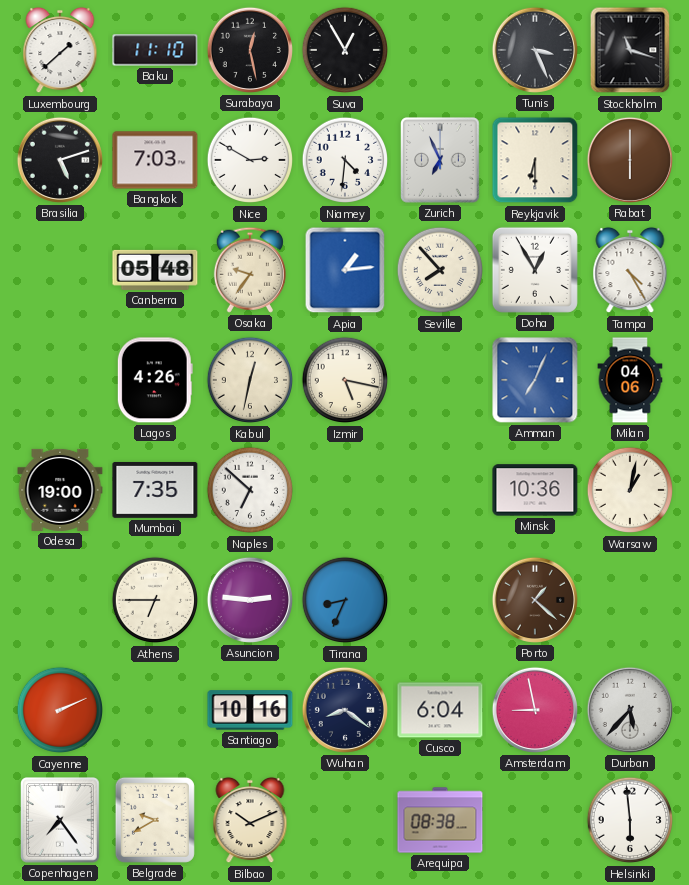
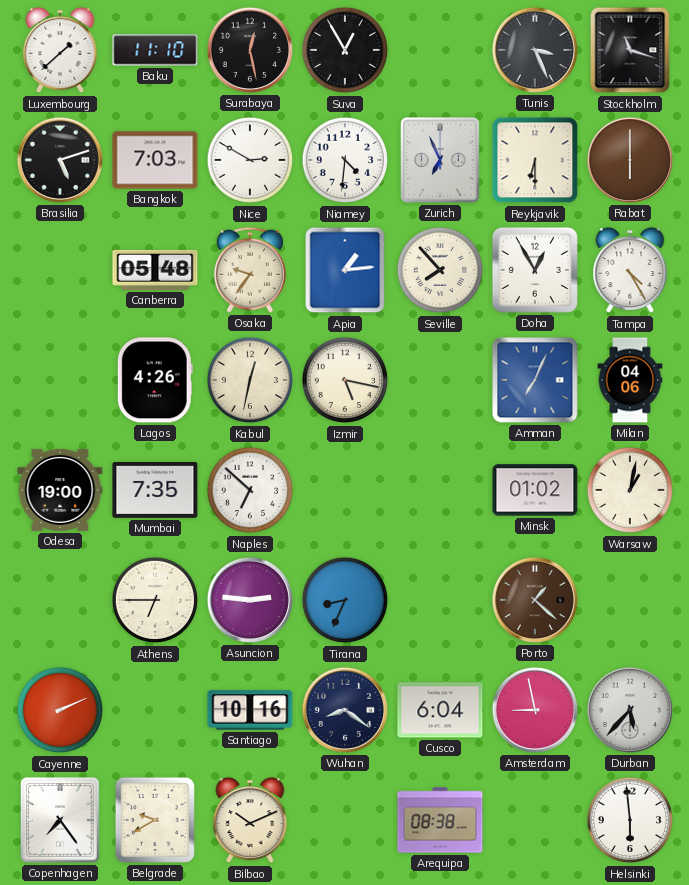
Minsk: 10:36 -> 01:02
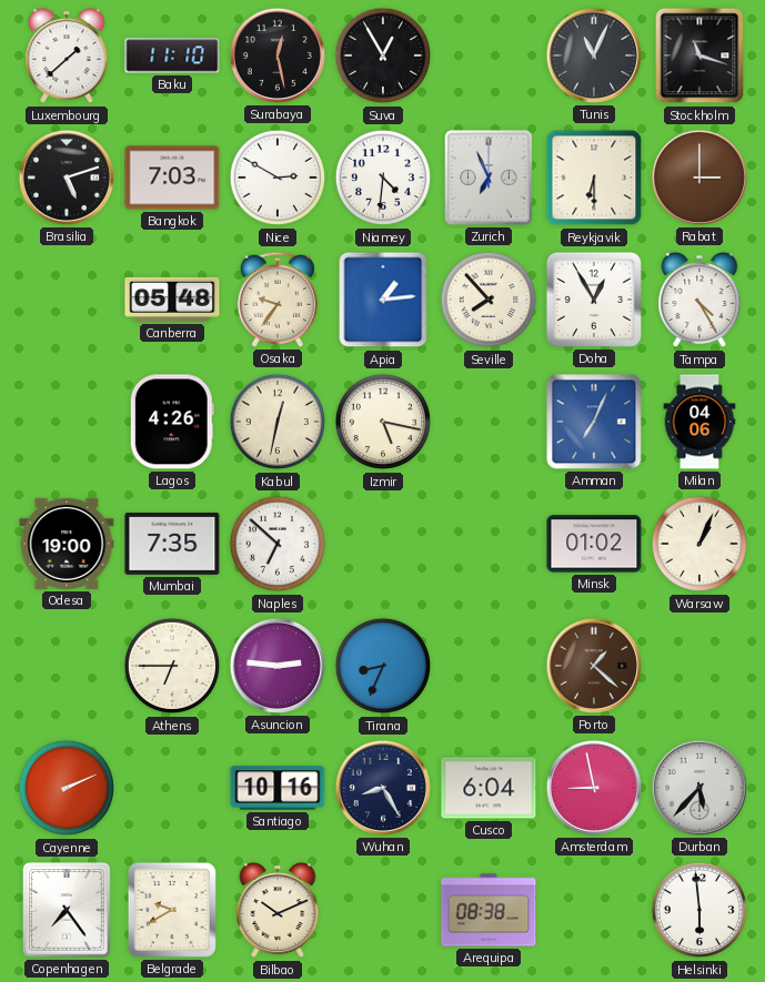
Tunis: 3:26 -> 11:04
Rabat: 6:00 -> 3:00
Warsaw: 1:02 -> 1:04
Wuhan: 8:21 -> 8:25
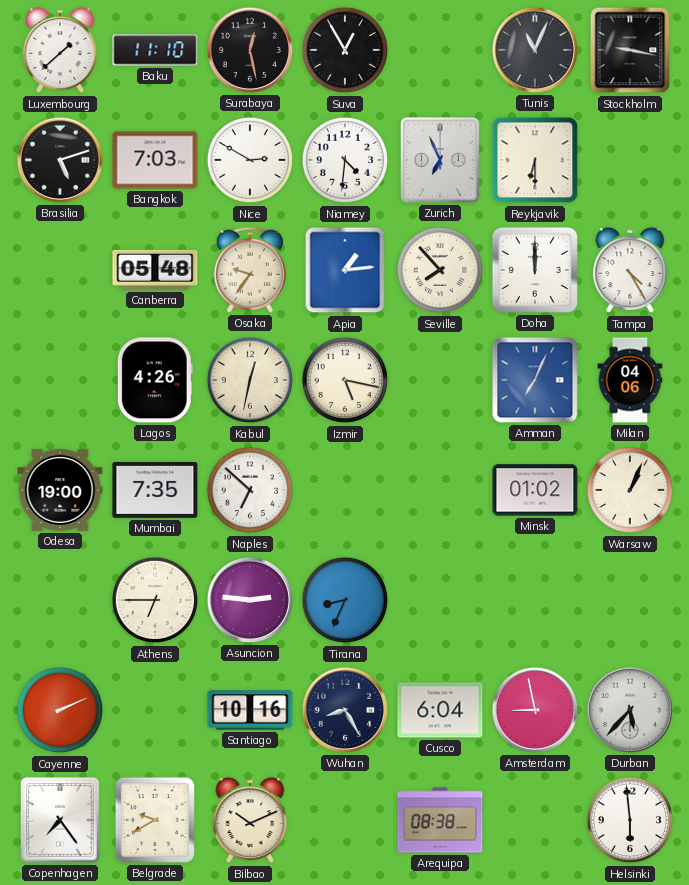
Stockholm: 11:18 -> 9:17
Rabat: 3:00 -> none
Doha: 12:55 -> 12:00
Porto: 1:22 -> none
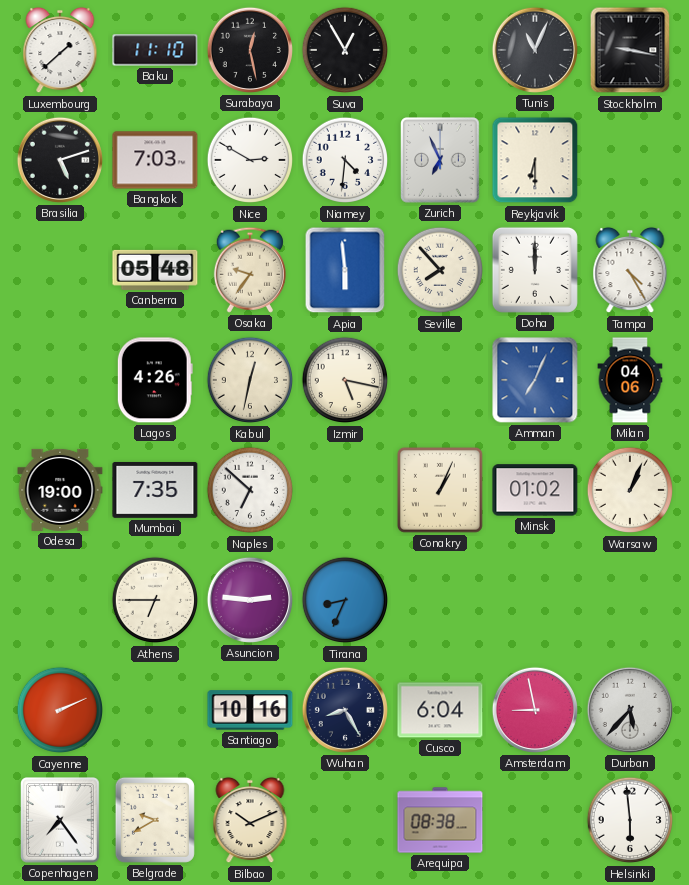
Apia: 1:14 -> 5:59
Conakry: none -> 1:04
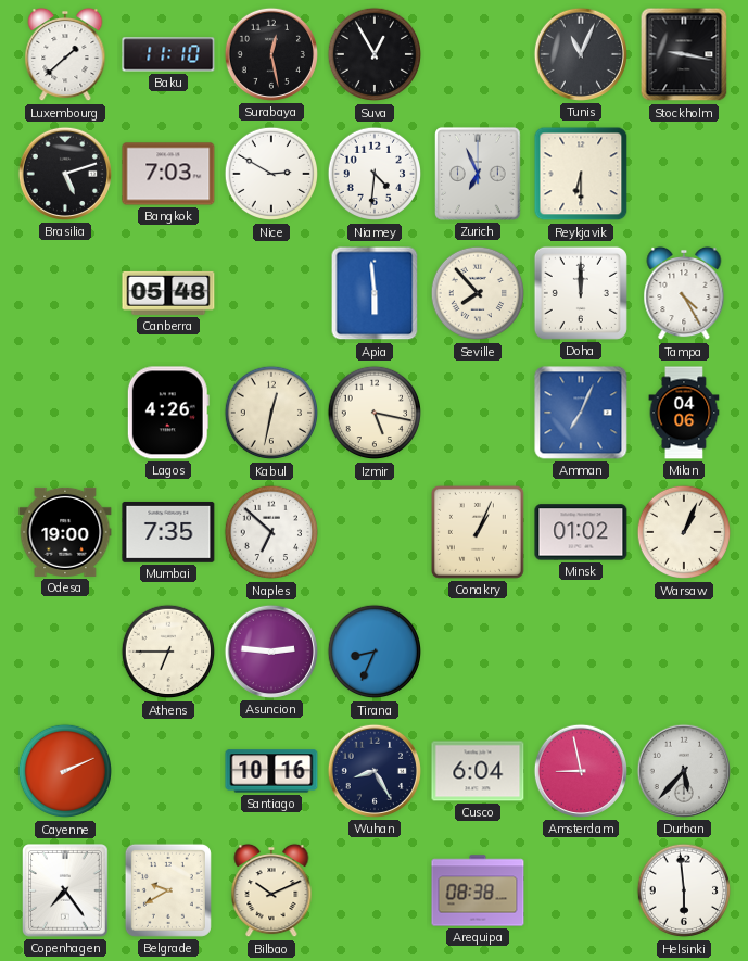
Osaka: 9:36 -> none
